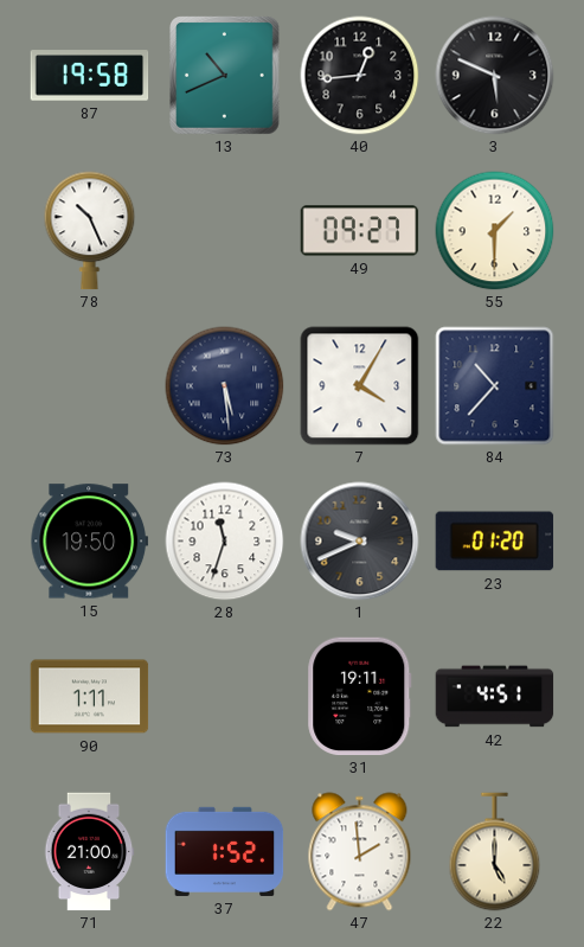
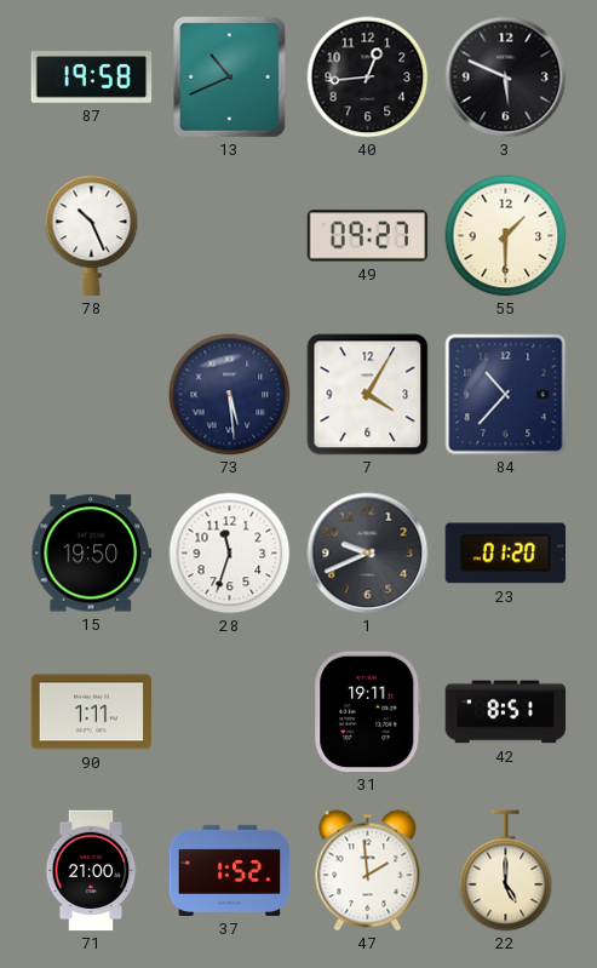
42: 4:51 -> 8:51
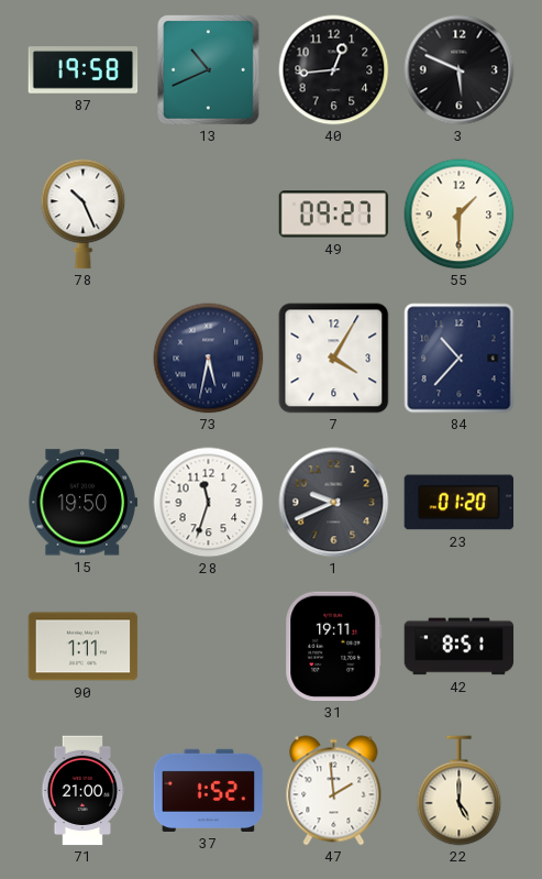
73: 5:29 -> 5:32
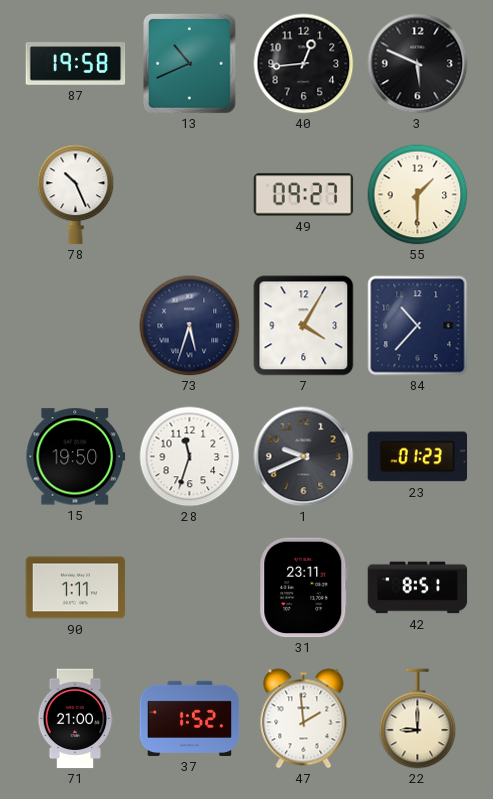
73: 5:32 -> 5:33
23: 01:20 -> 01:23
31: 19:11 -> 23:11
22: 5:00 -> 9:00
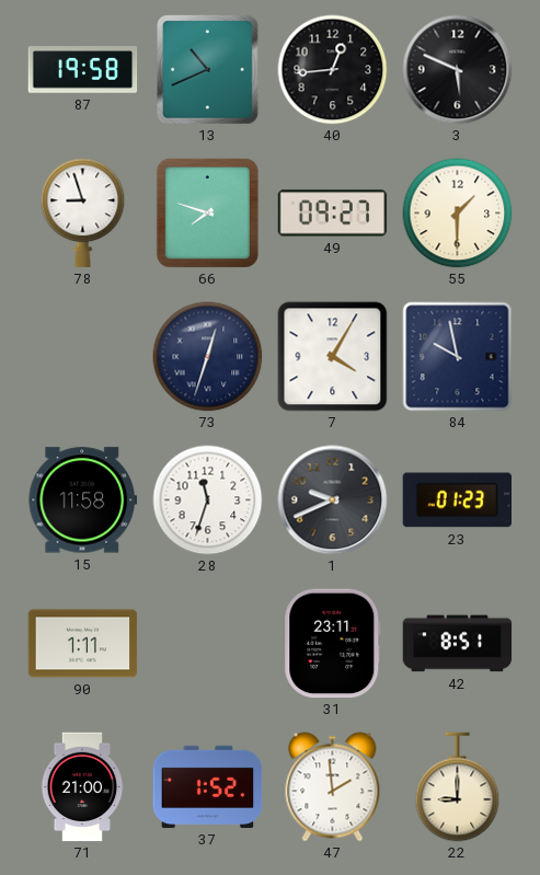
78: 10:26 -> 8:57
66: none -> 7:48
73: 5:33 -> 12:33
84: 10:37 -> 9:58
15: 19:50 -> 11:58
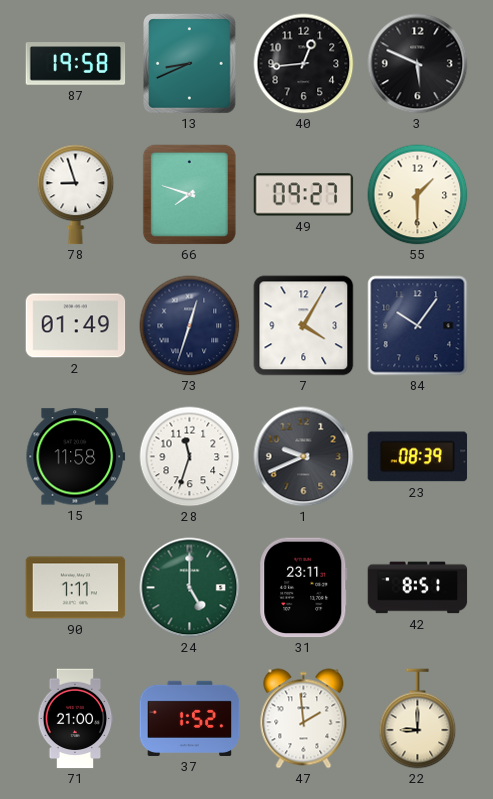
13: 10:41 -> 8:41
2: none -> 01:49
84: 9:58 -> 10:06
23: 01:23 -> 08:39
24: none -> 5:00
